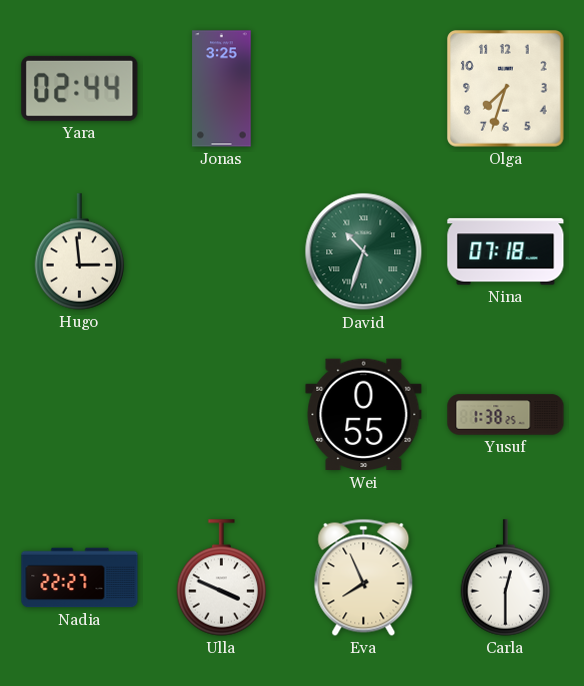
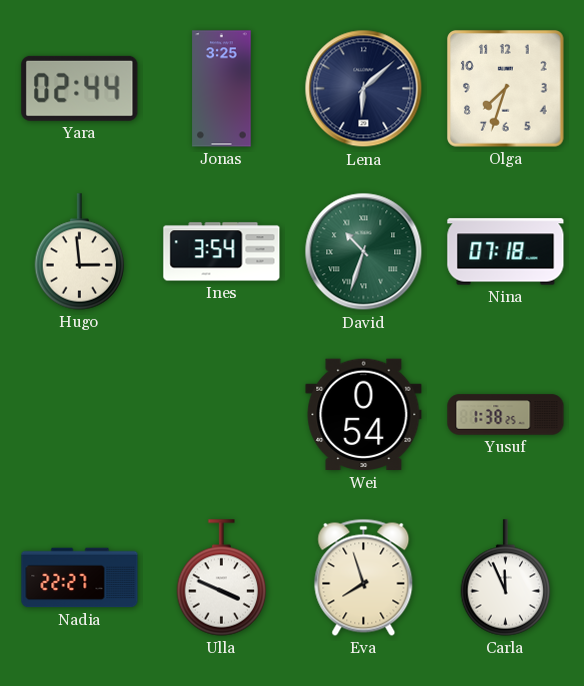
Lena: none -> 6:08
Ines: none -> 3:54
Wei: 0:55 -> 0:54
Eva: 7:56 -> 7:57
Carla: 12:30 -> 11:56
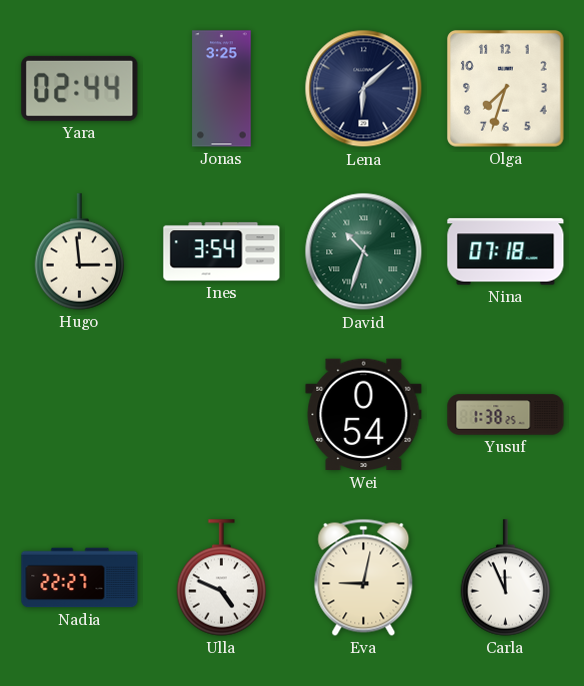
Ulla: 3:49 -> 4:49
Eva: 7:57 -> 9:02
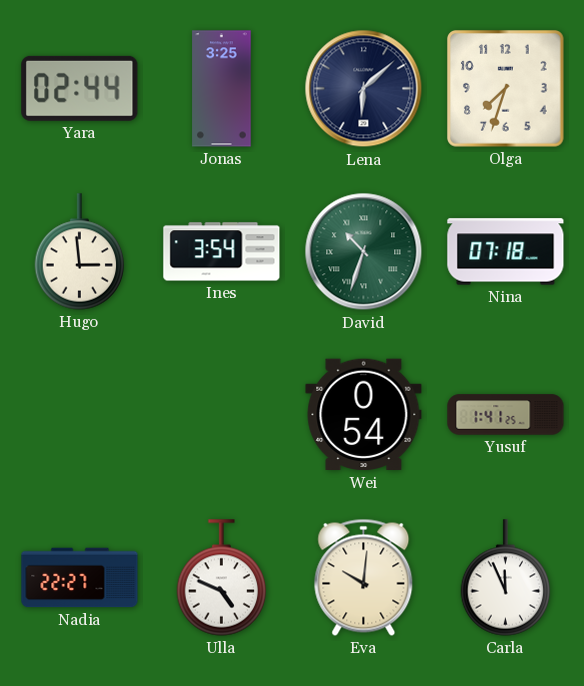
Yusuf: 1:38 -> 1:41
Eva: 9:02 -> 10:01
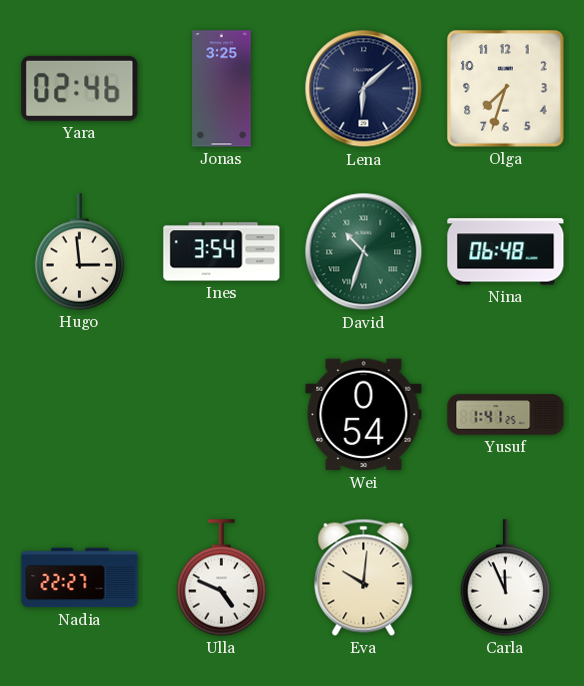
Yara: 02:44 -> 02:46
Nina: 07:18 -> 06:48
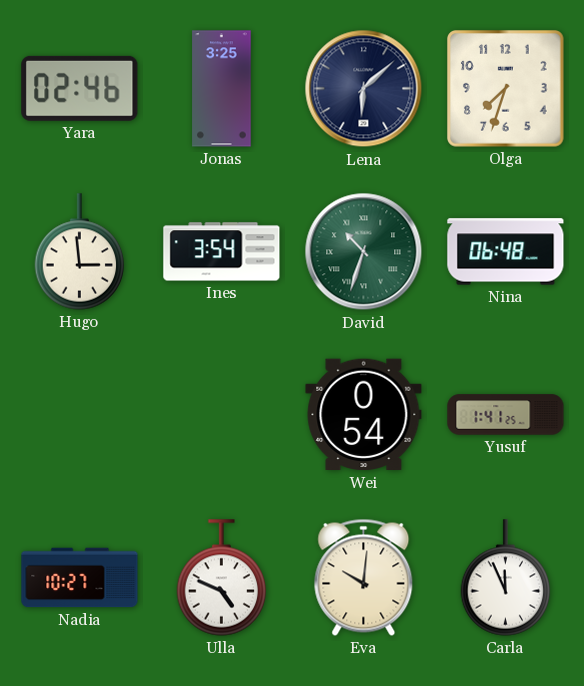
Nadia: 22:27 -> 10:27
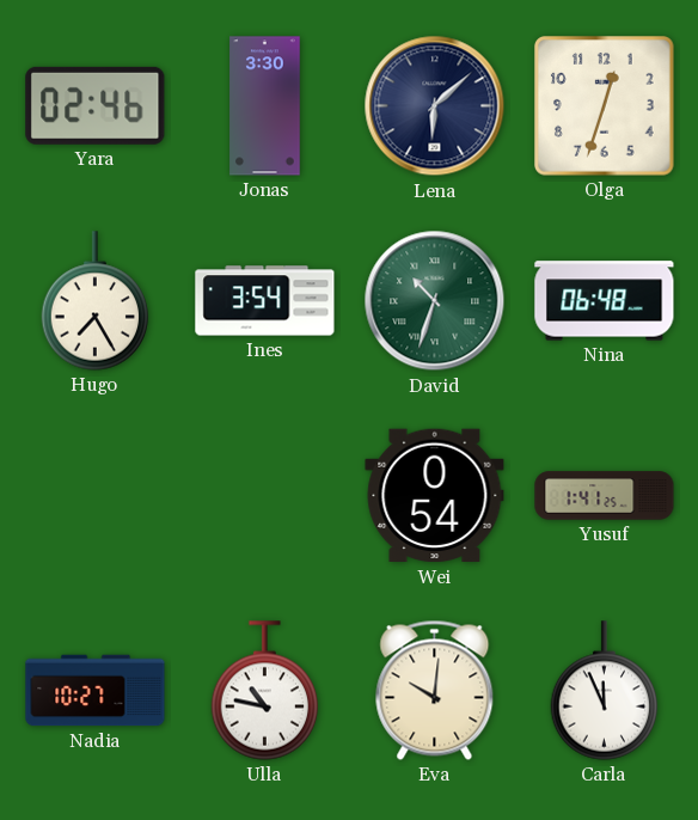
Jonas: 3:25 -> 3:30
Olga: 7:33 -> 12:33
Hugo: 2:59 -> 7:25
Ulla: 4:49 -> 10:47
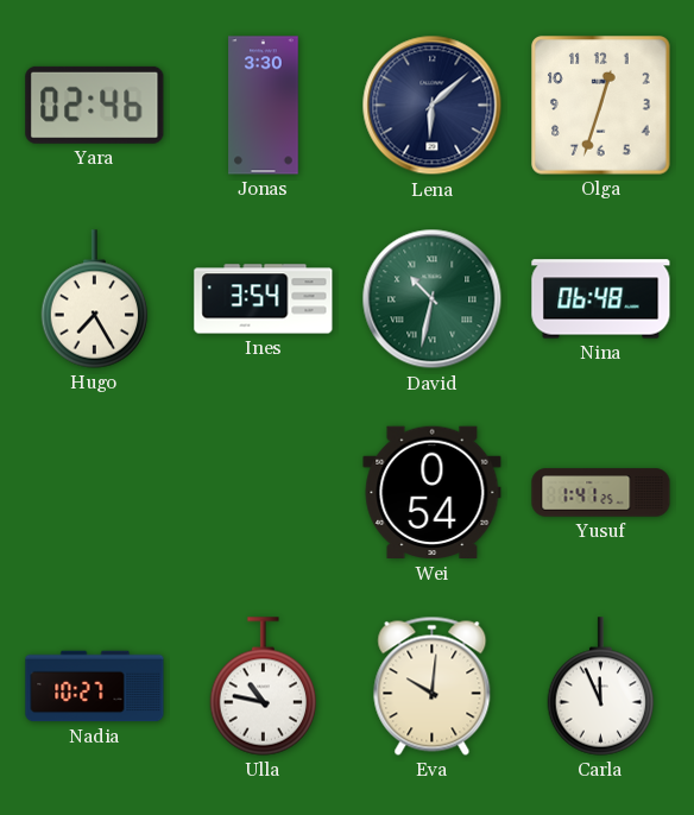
David: 10:33 -> 10:32
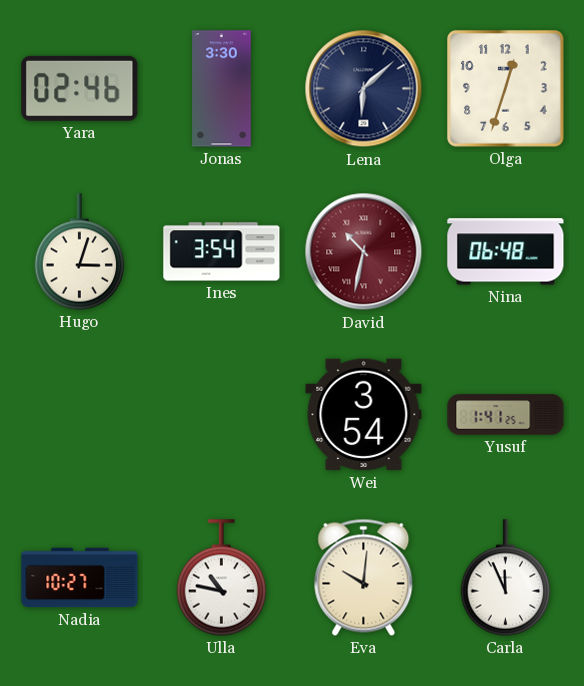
Hugo: 7:25 -> 3:03
David dial: green -> burgundy
Wei: 0:54 -> 3:54
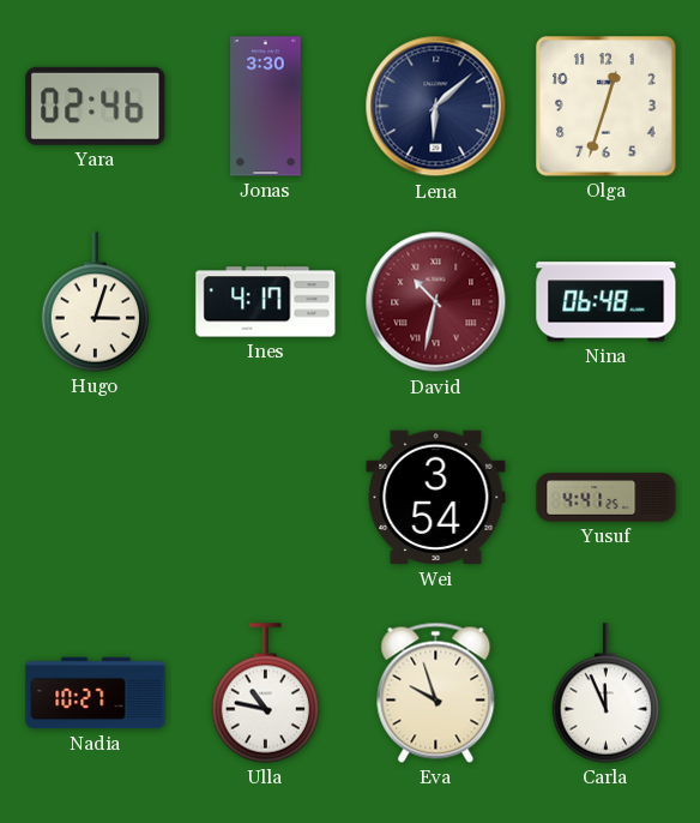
Ines: 3:54 -> 4:17
Yusuf: 1:41 -> 4:41
Eva: 10:01 -> 9:57
